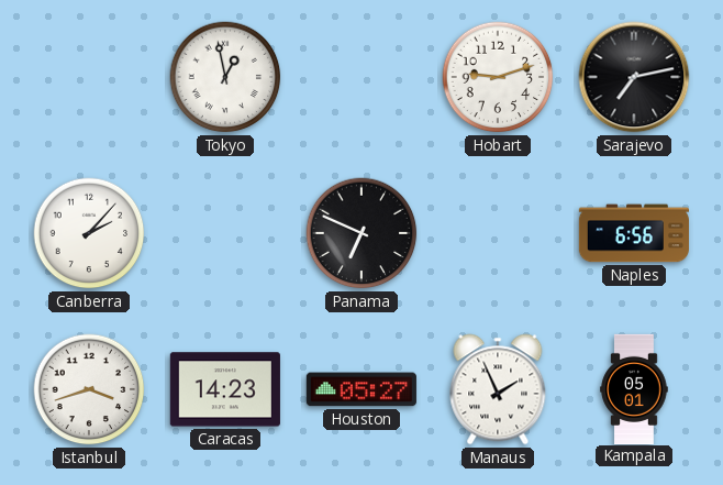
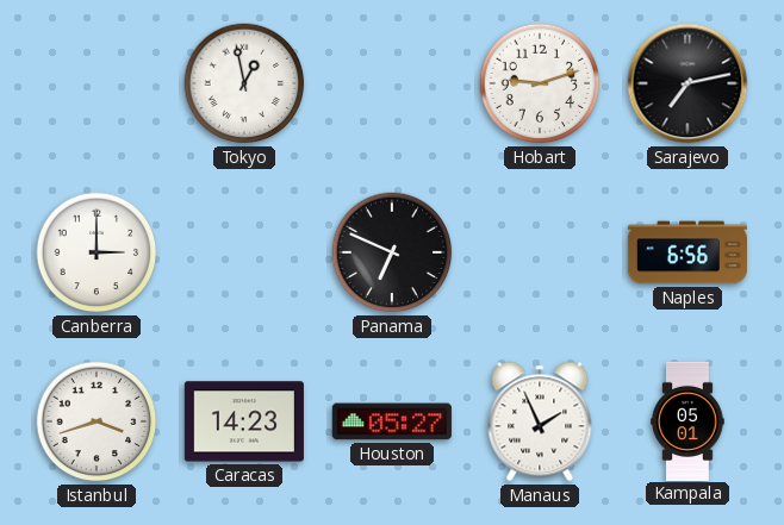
Canberra: 2:07 -> 3:00
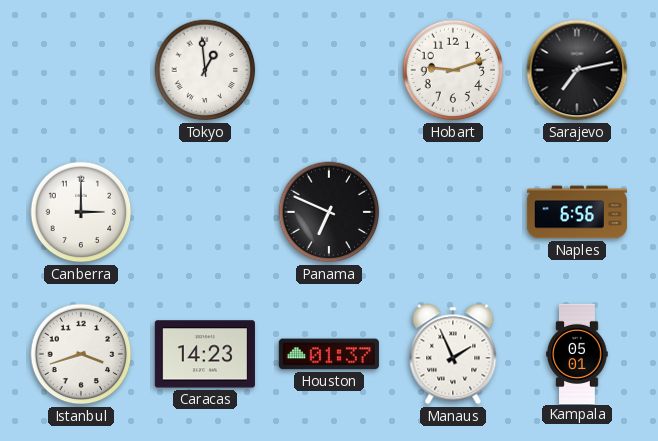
Tokyo: 12:58 -> 12:59
Houston: 05:27 -> 01:37
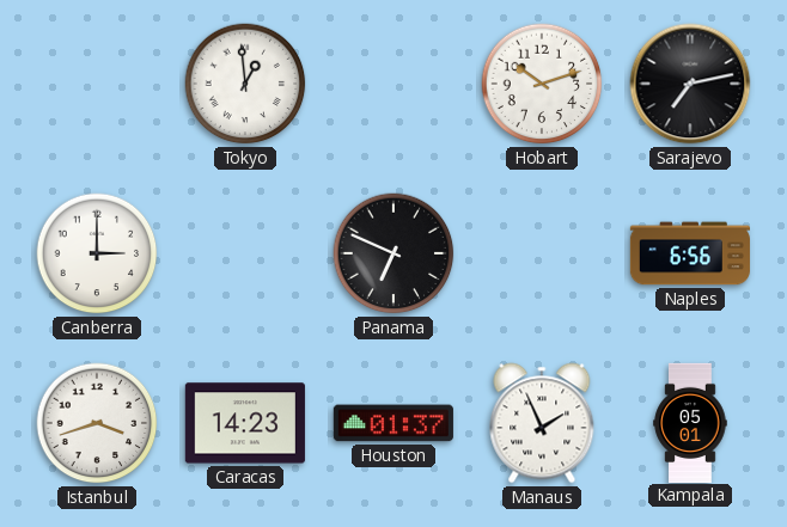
Hobart: 9:12 -> 10:12
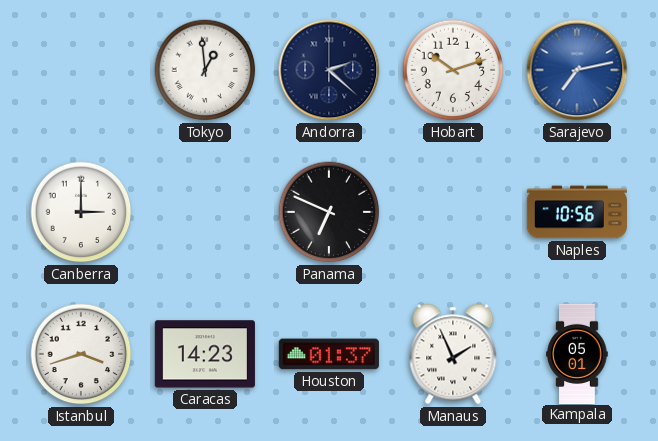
Andorra: none -> 2:22
Sarajevo dial: black -> blue
Naples: 6:56 -> 10:56
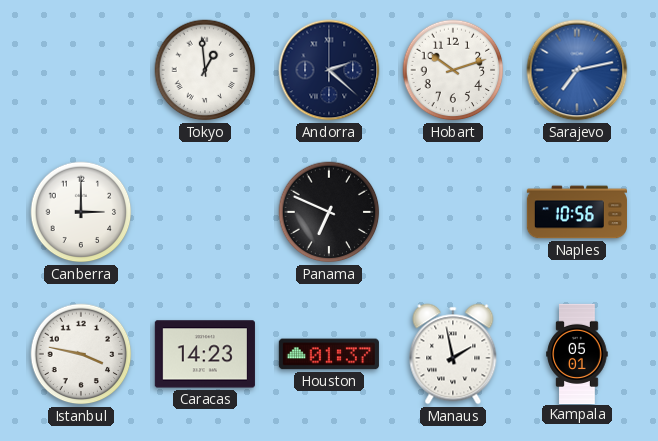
Istanbul: 3:42 -> 3:47
Manaus: 1:56 -> 1:58
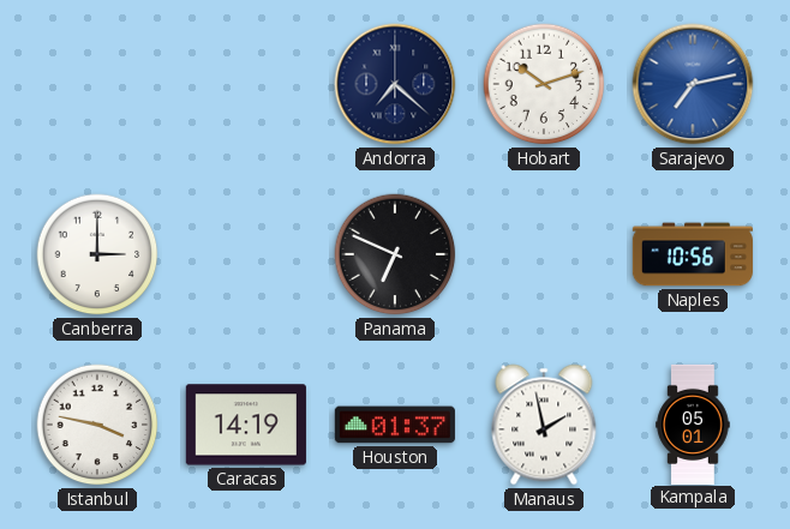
Tokyo: 12:59 -> none
Andorra: 2:22 -> 7:22
Caracas: 14:23 -> 14:19
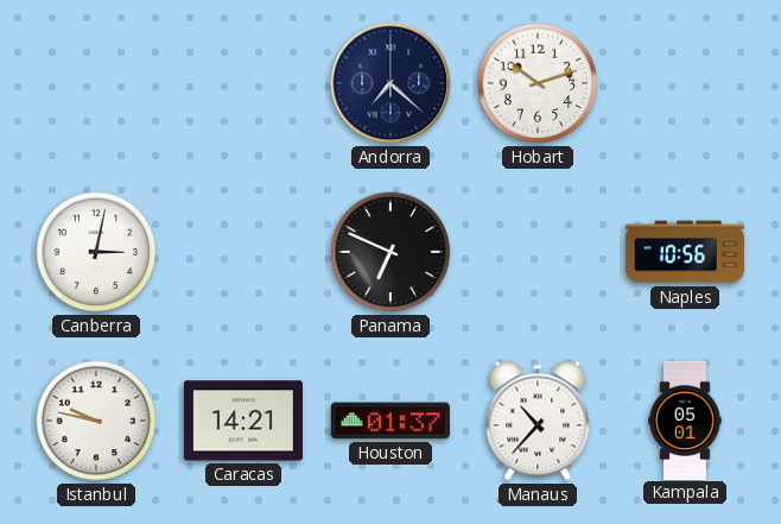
Sarajevo: 7:13 -> none
Canberra: 3:00 -> 3:02
Istanbul: 3:47 -> 9:47
Caracas: 14:19 -> 14:21
Manaus: 1:58 -> 10:37
